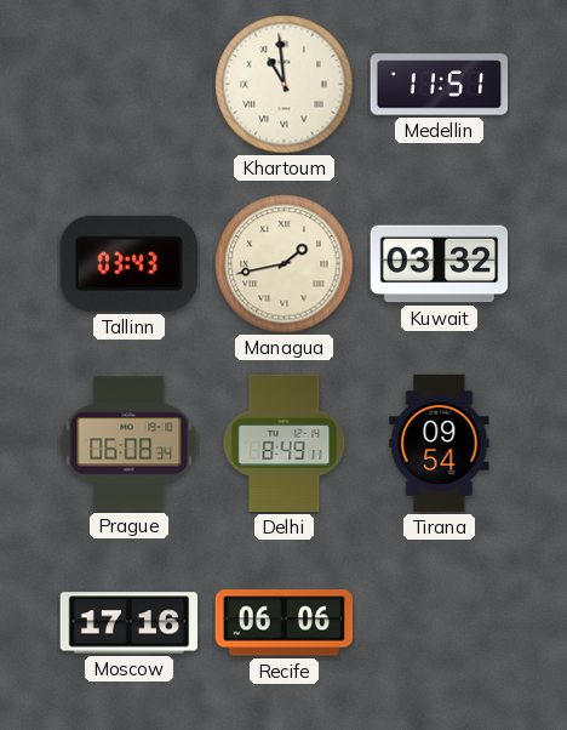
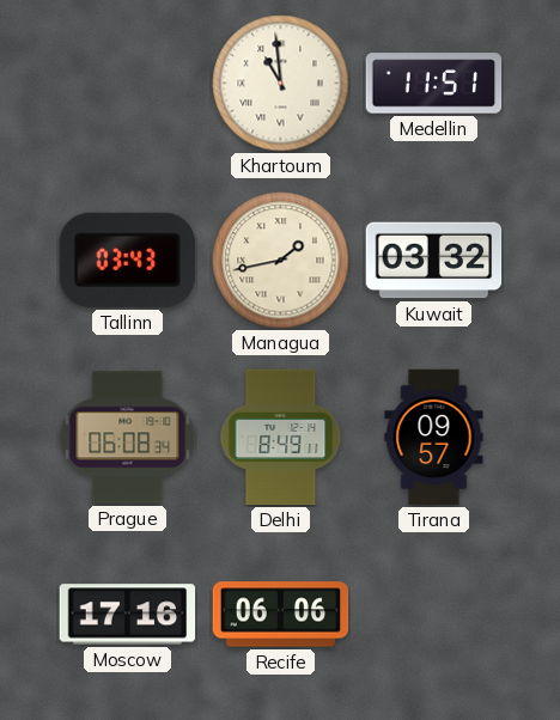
Tirana: 09:54 -> 09:57
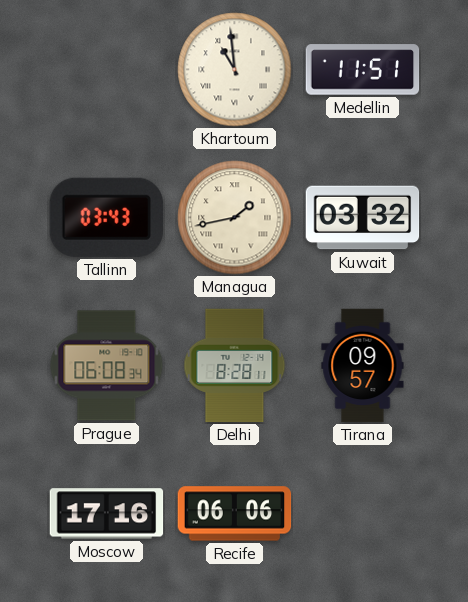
Delhi: 8:49 -> 8:28
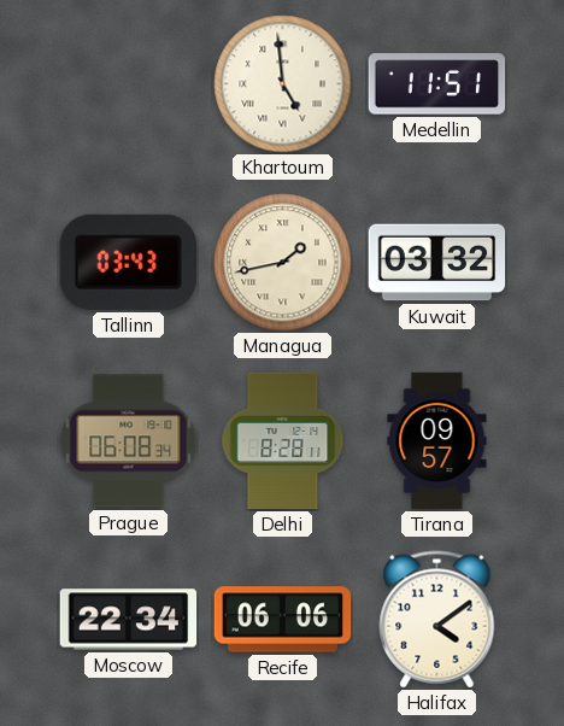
Khartoum: 10:59 -> 4:59
Moscow: 17:16 -> 22:34
Halifax: none -> 4:09
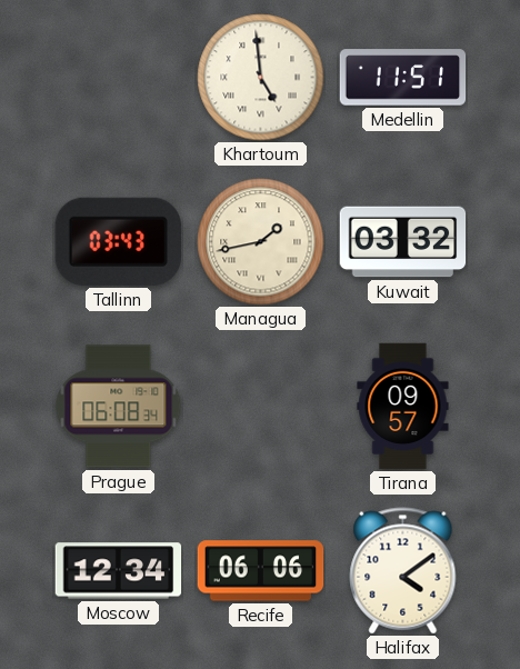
Delhi: 8:28 -> none
Moscow: 22:34 -> 12:34
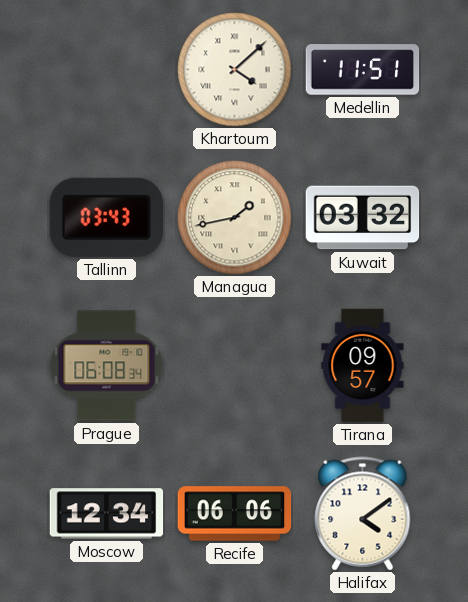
Khartoum: 4:59 -> 4:08
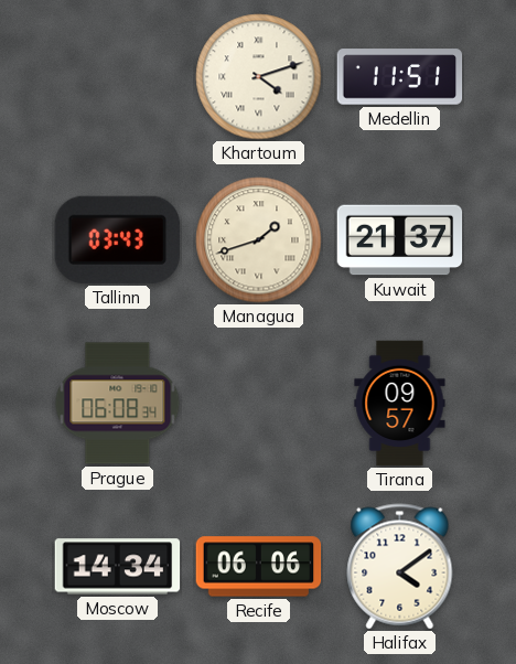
Khartoum: 4:08 -> 4:12
Managua: 1:43 -> 1:42
Kuwait: 03:32 -> 21:37
Moscow: 12:34 -> 14:34
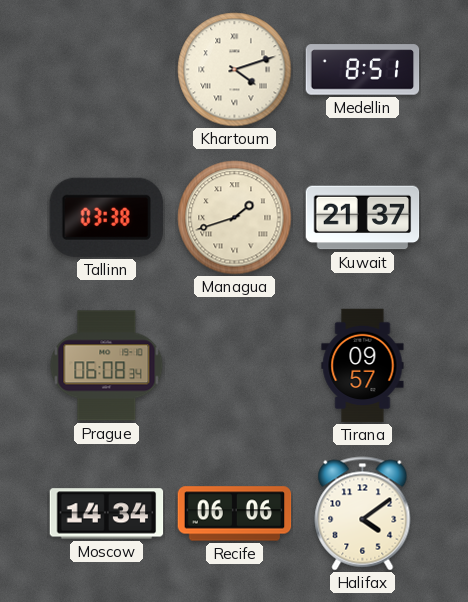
Medellin: 11:51 -> 8:51
Tallinn: 03:43 -> 03:38
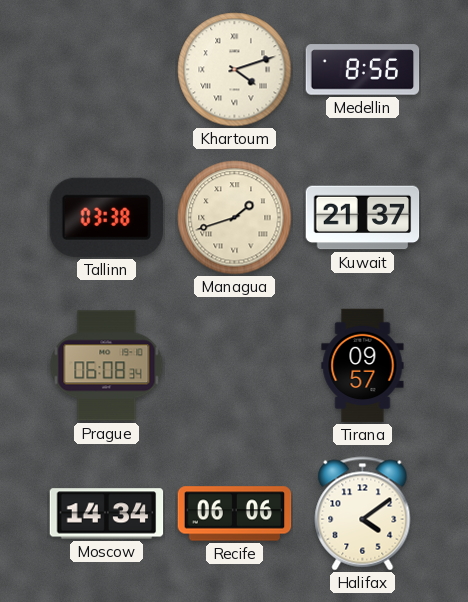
Medellin: 8:51 -> 8:56
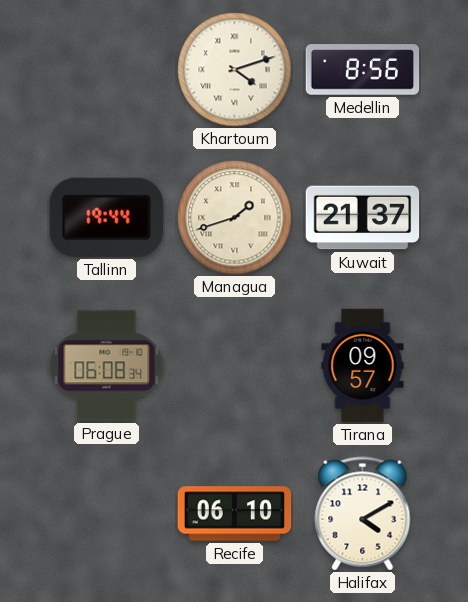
Tallinn: 03:38 -> 19:44
Moscow: 14:34 -> none
Recife: 06:06 -> 06:10
Halifax: 4:09 -> 4:10
